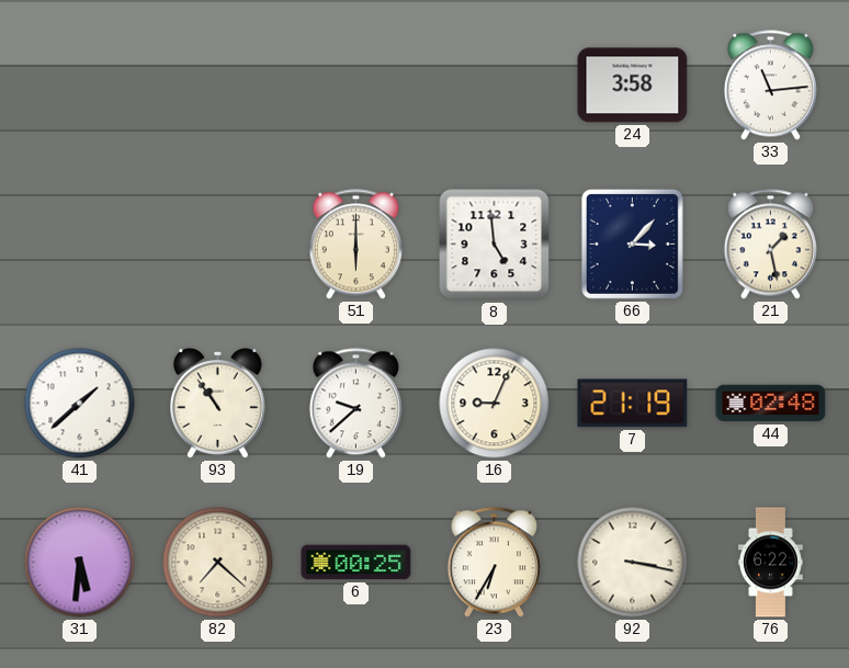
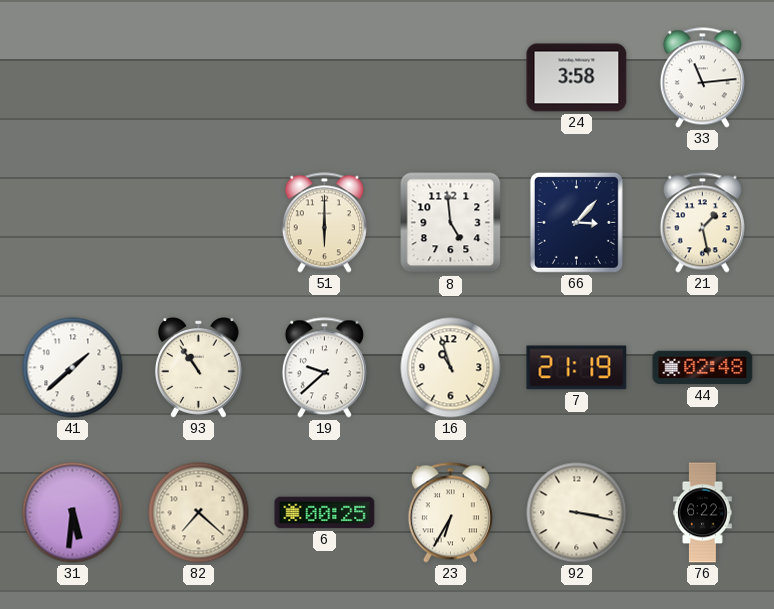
16: 9:04 -> 10:57
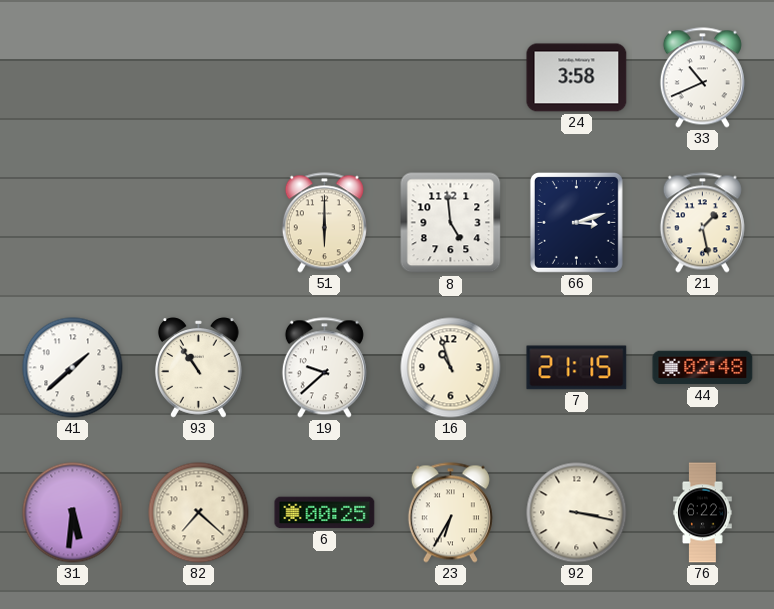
33: 11:14 -> 10:41
66: 3:07 -> 3:12
7: 21:19 -> 21:15
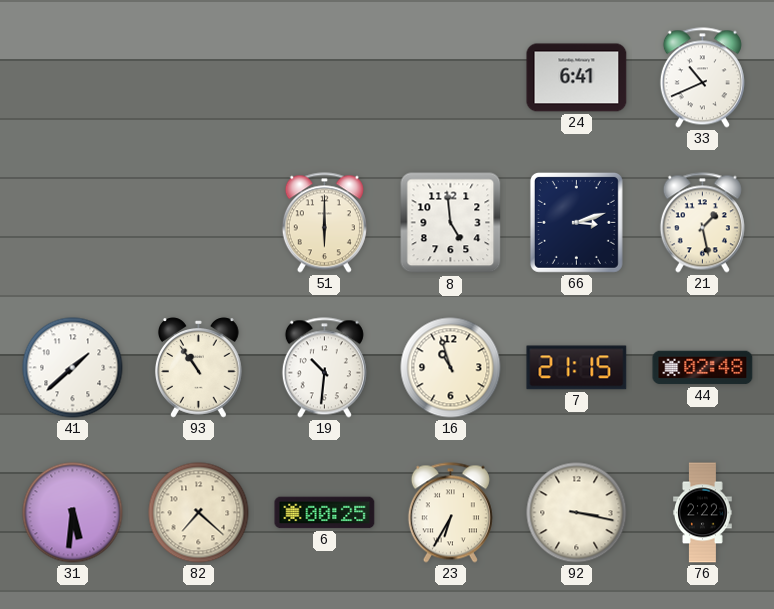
24: 3:58 -> 6:41
19: 9:38 -> 10:31
76: 6:22 -> 2:22
